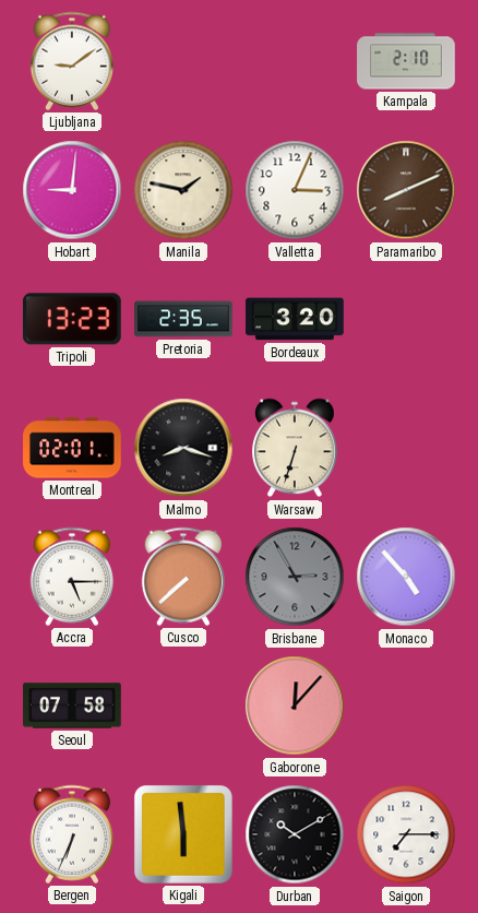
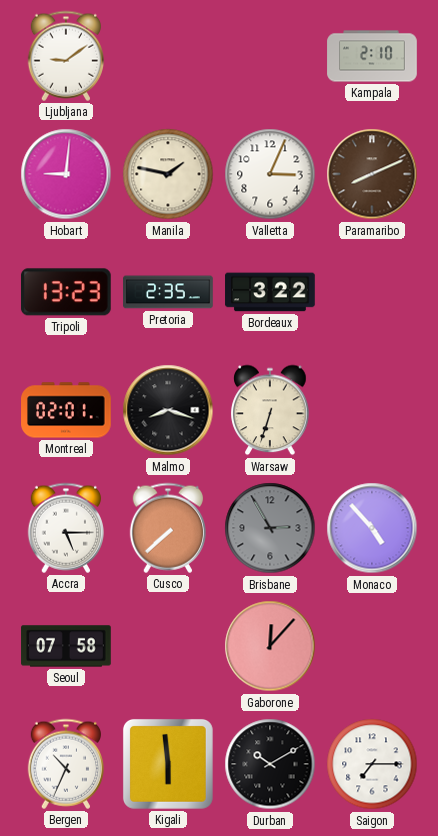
Bordeaux: 3:20 -> 3:22
Bergen: 6:34 -> 10:34
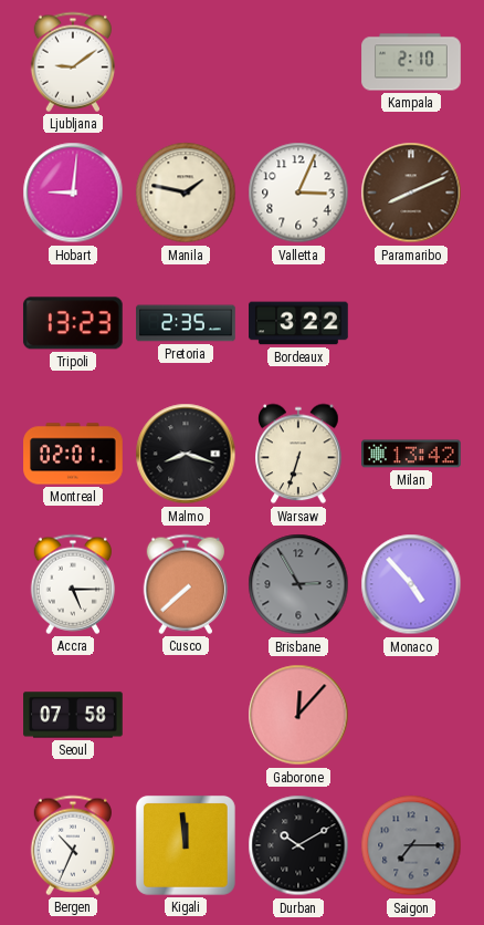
Milan: none -> 13:42
Kigali: 5:59 -> 11:59
Saigon dial: white -> grey
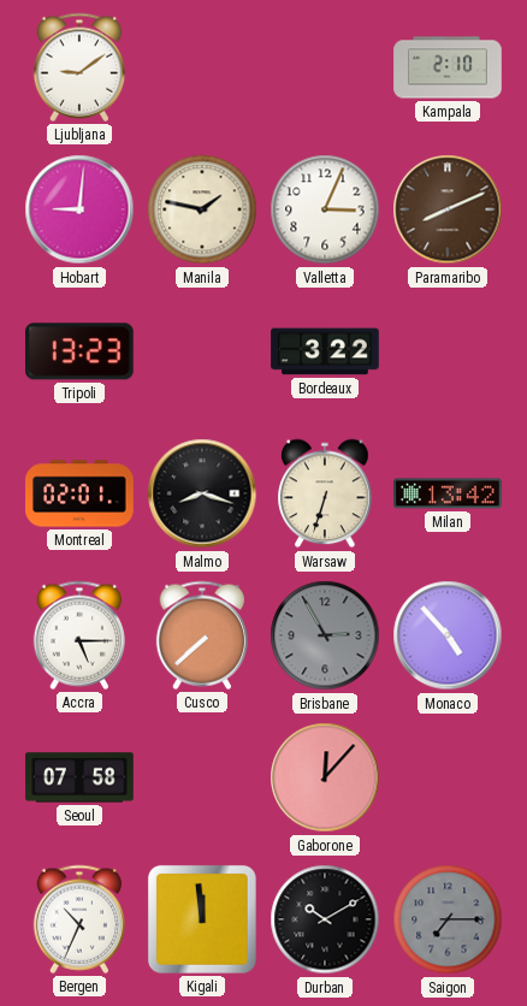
Pretoria: 2:35 -> none
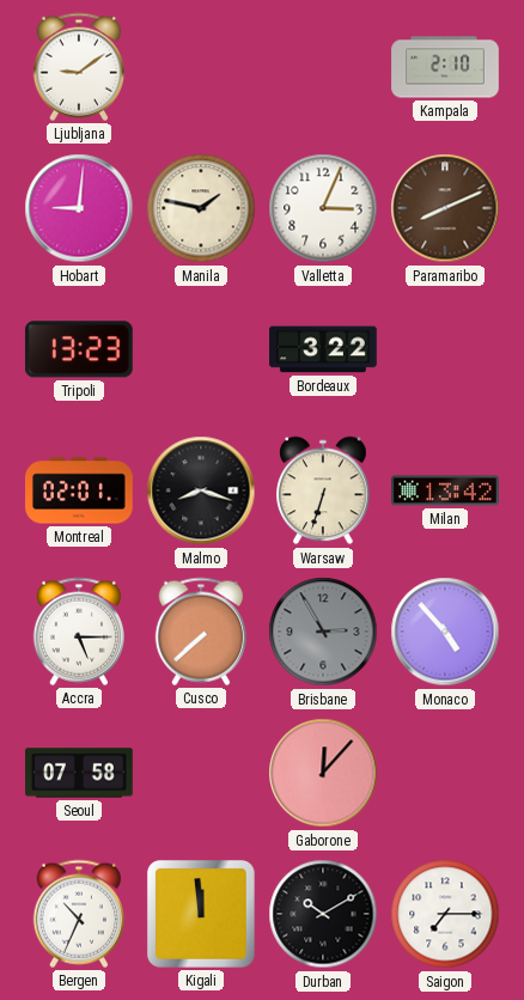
Saigon dial: grey -> white
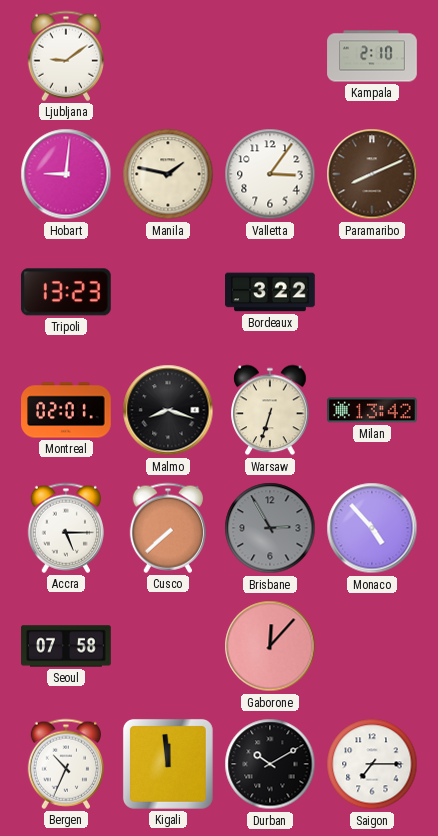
Valletta: 3:04 -> 3:06
